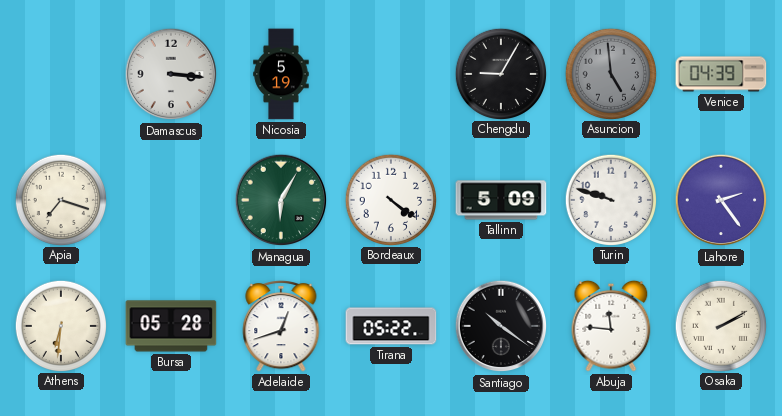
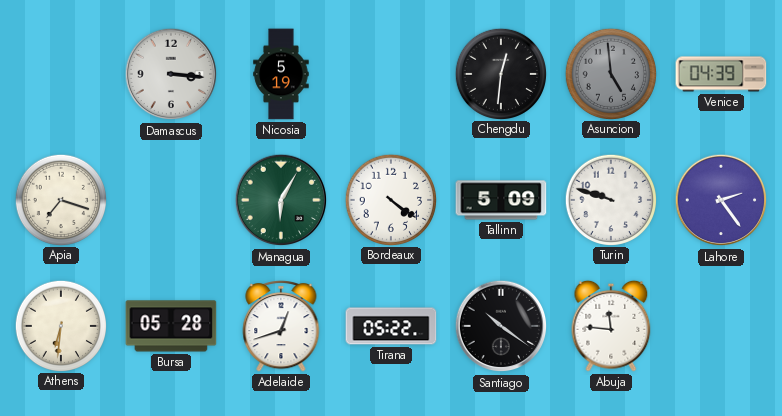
Chengdu: 9:05 -> 12:31
Osaka: 2:10 -> none
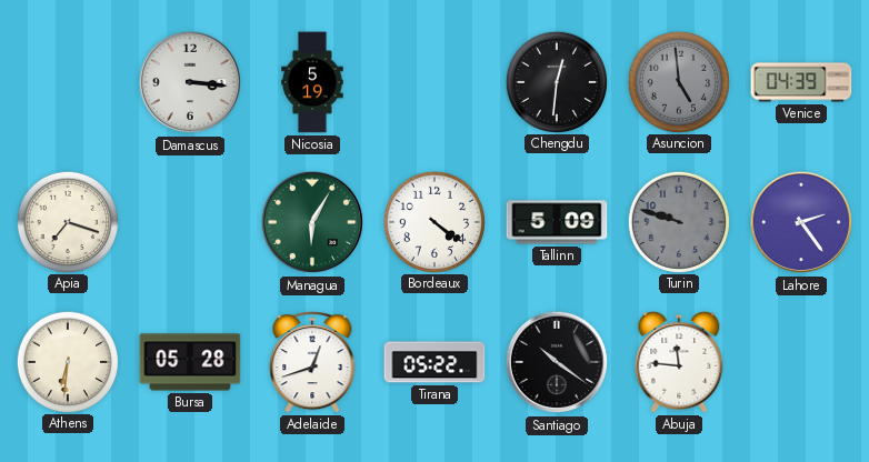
Turin dial: white -> grey
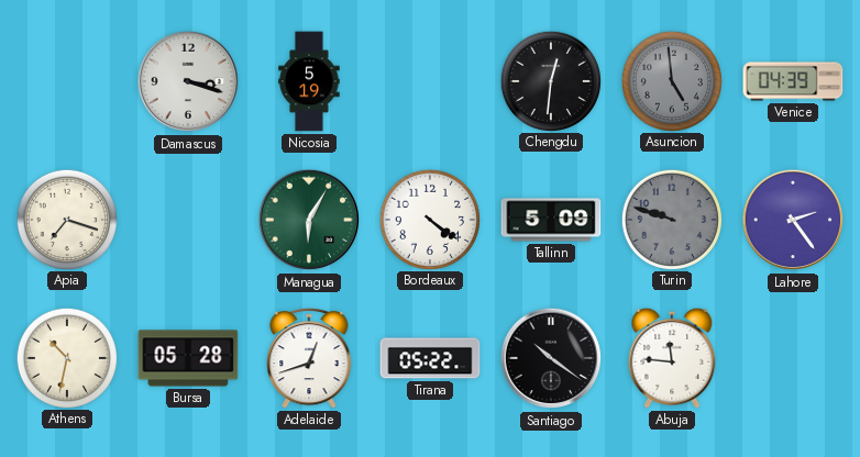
Damascus: 3:16 -> 3:18
Athens: 6:31 -> 10:32
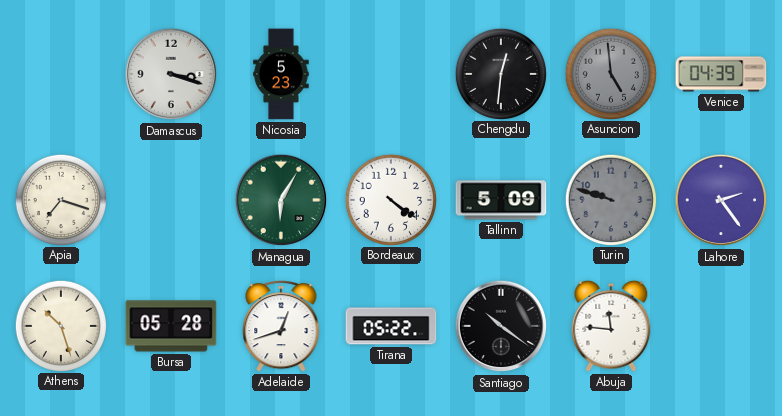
Nicosia: 5:19 -> 5:23
Athens: 10:32 -> 10:27
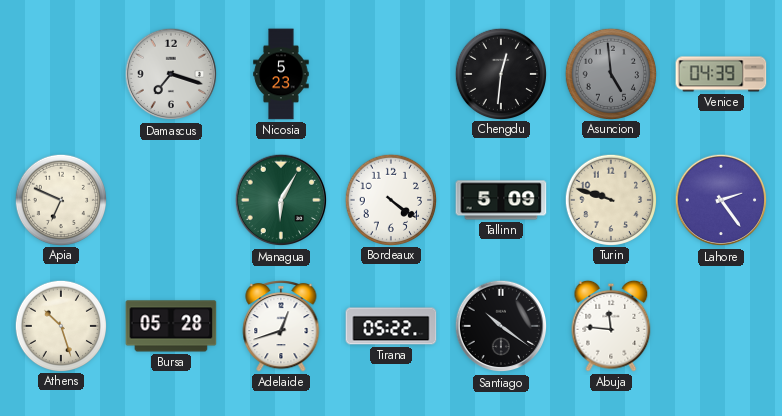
Damascus: 3:18 -> 7:18
Apia: 7:18 -> 6:49
Turin dial: grey -> cream
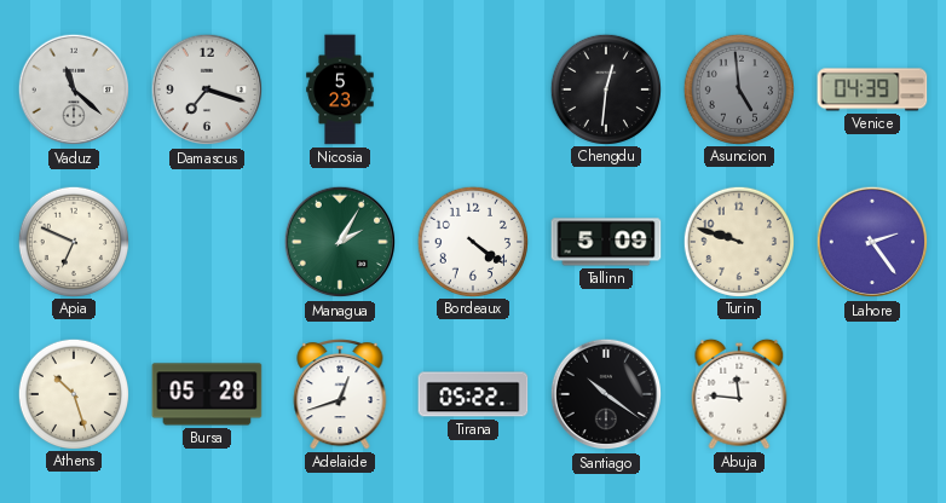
Vaduz: none -> 11:22
Managua: 6:05 -> 2:05
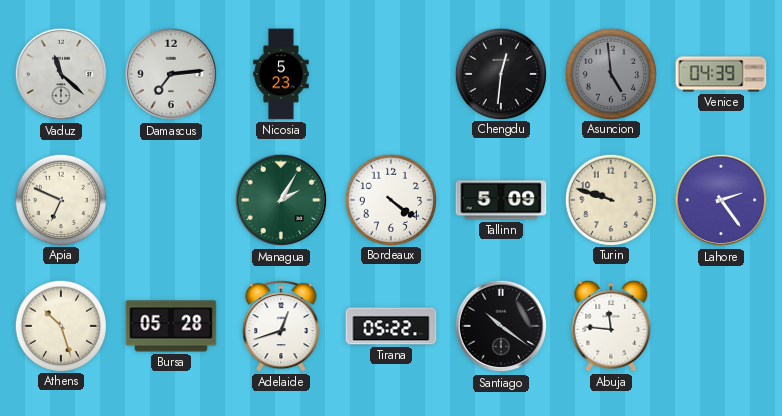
Damascus: 7:18 -> 7:14
